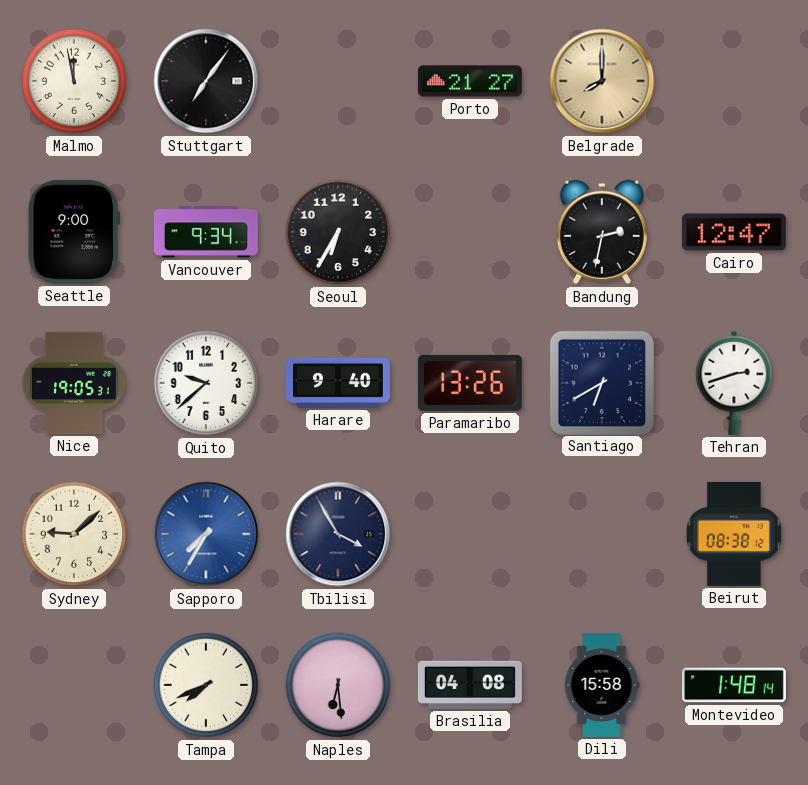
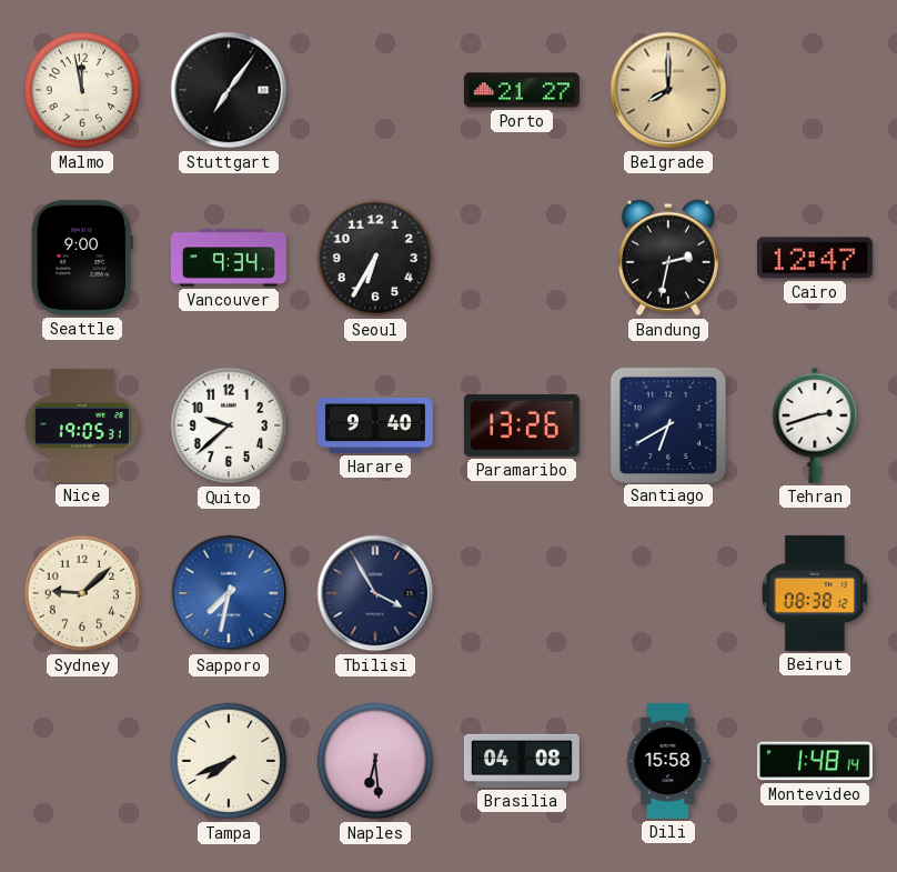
Sapporo: 7:35 -> 7:32
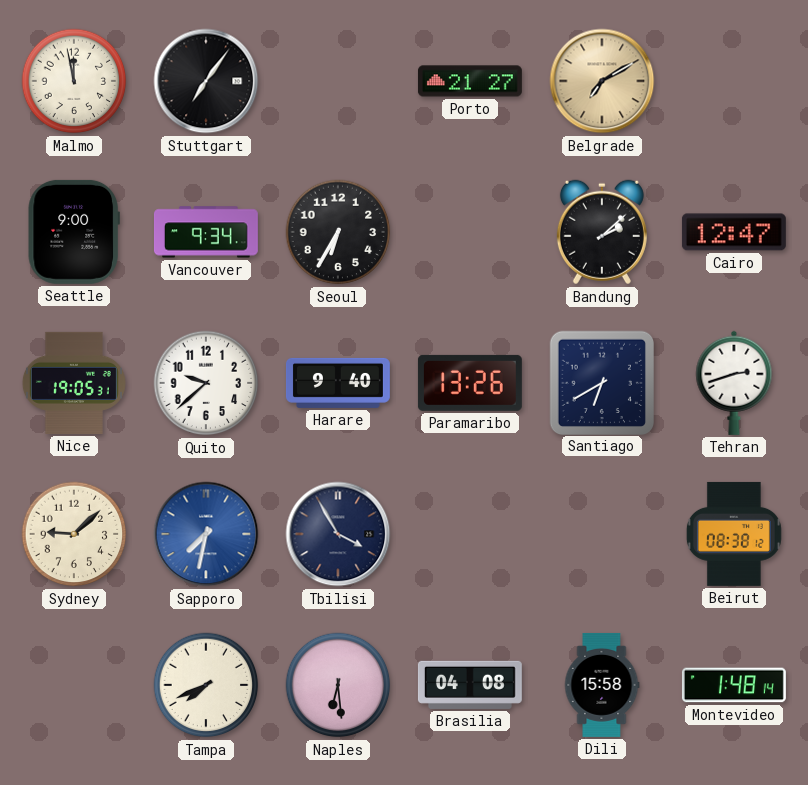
Belgrade: 8:00 -> 7:10
Bandung: 2:32 -> 2:08
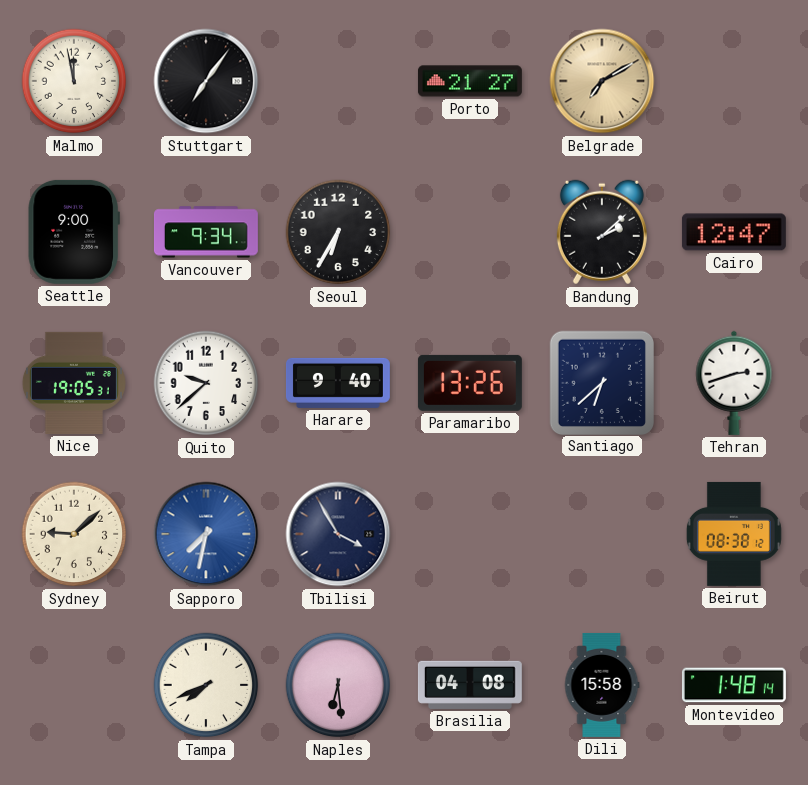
Santiago: 6:40 -> 6:38
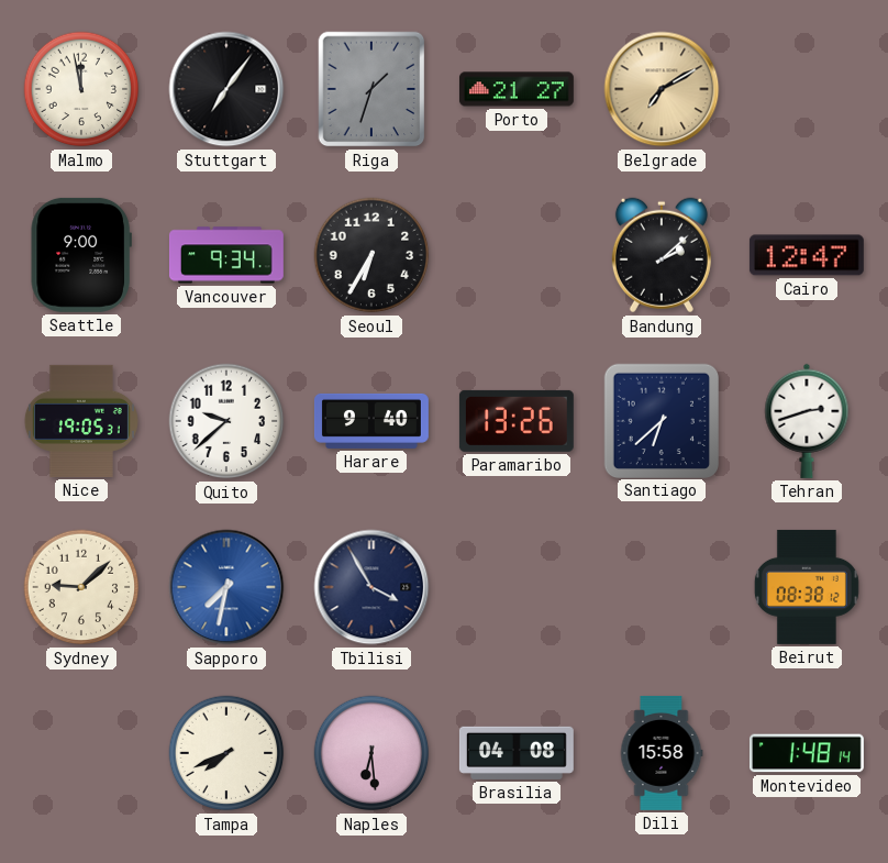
Riga: none -> 1:33
